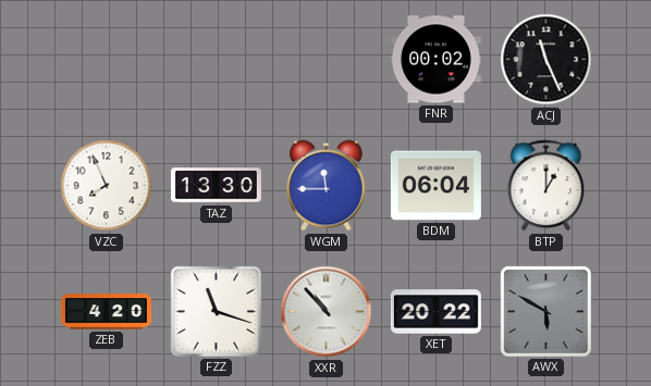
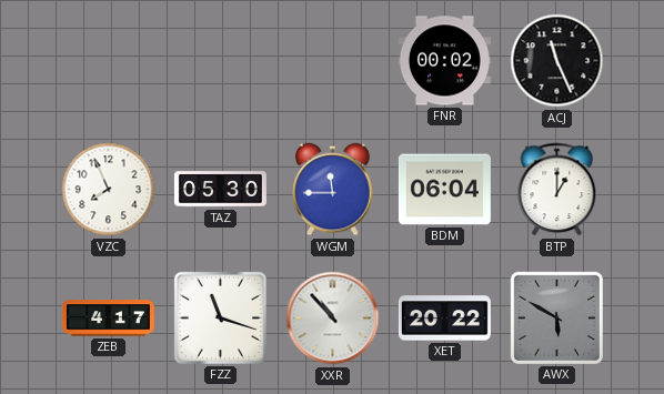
TAZ: 13:30 -> 05:30
ZEB: 4:20 -> 4:17
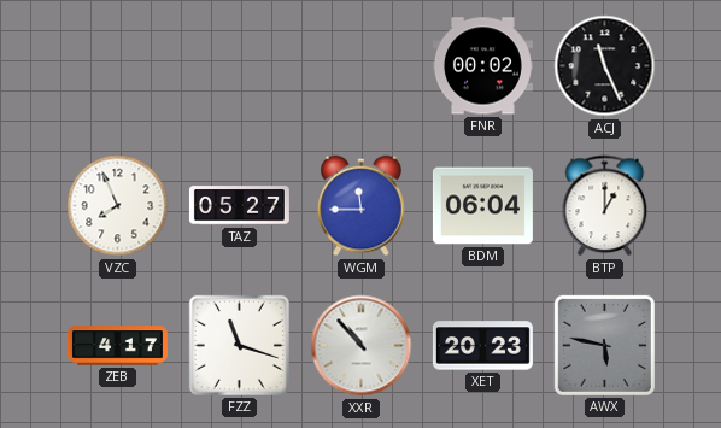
TAZ: 05:30 -> 05:27
XET: 20:22 -> 20:23
AWX: 5:50 -> 5:47
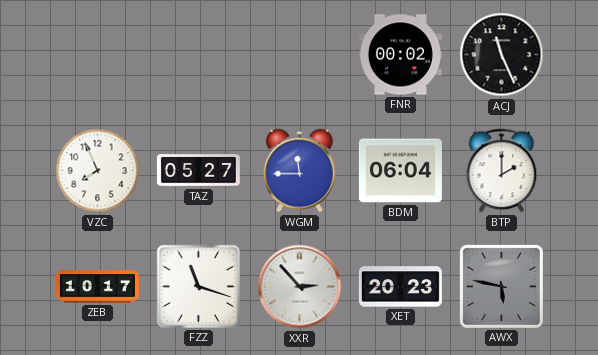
BTP: 1:00 -> 2:00
ZEB: 4:17 -> 10:17
XXR: 10:53 -> 2:53
